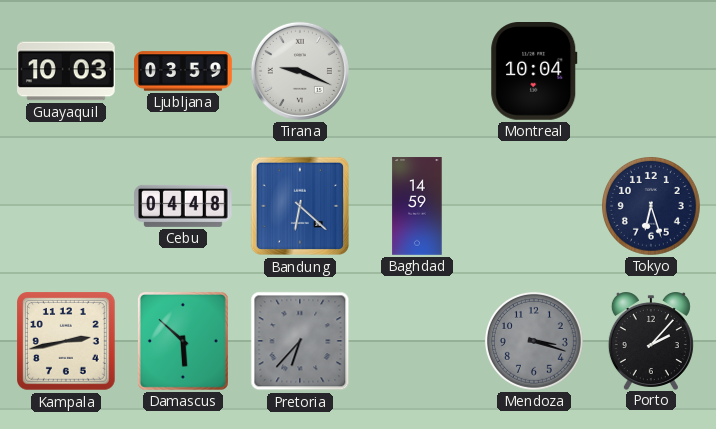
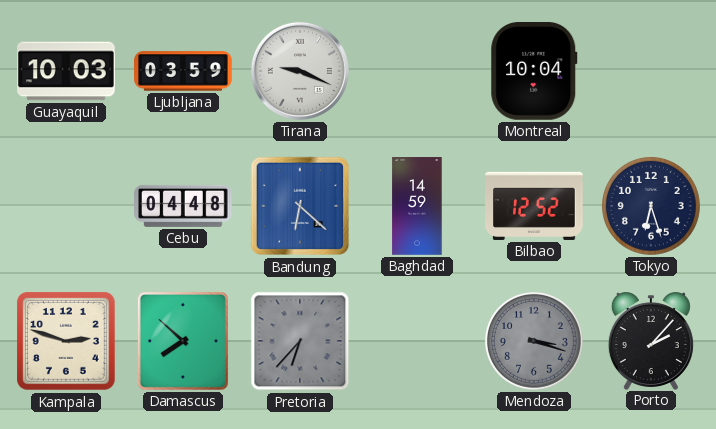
Bilbao: none -> 12:52
Kampala: 2:43 -> 2:48
Damascus: 5:52 -> 7:52
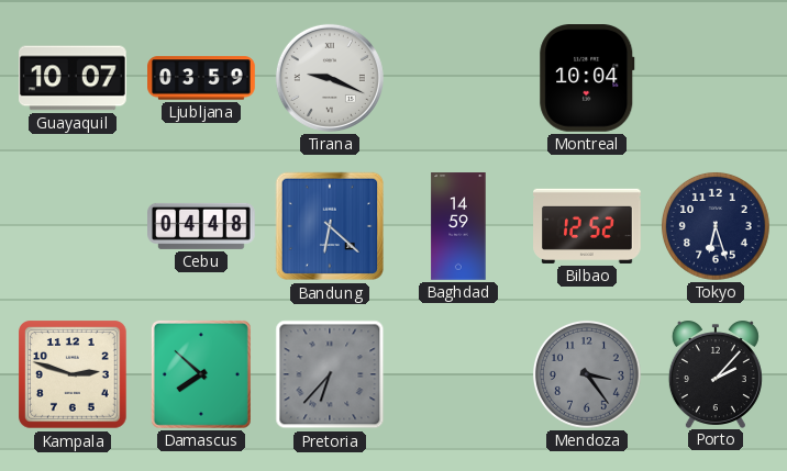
Guayaquil: 10:03 -> 10:07
Mendoza: 3:18 -> 3:24
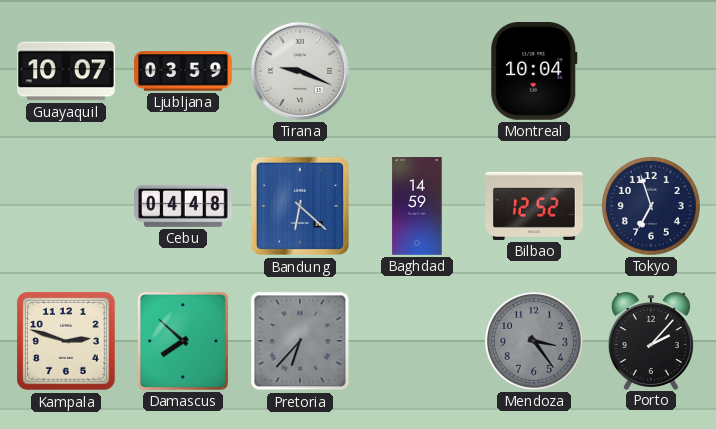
Tokyo: 6:27 -> 6:57
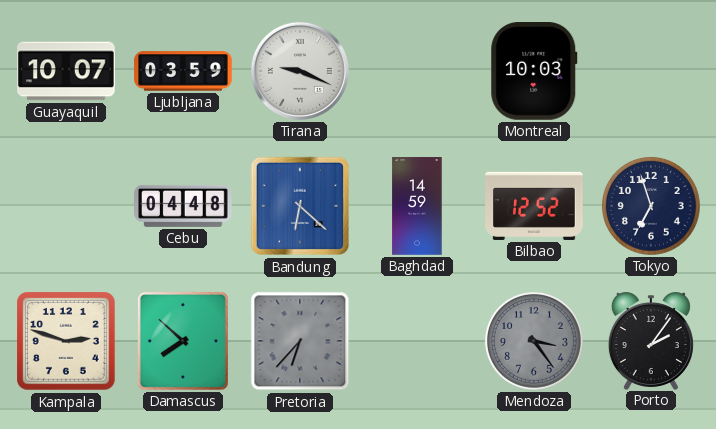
Montreal: 10:04 -> 10:03
Porto: 2:07 -> 2:06
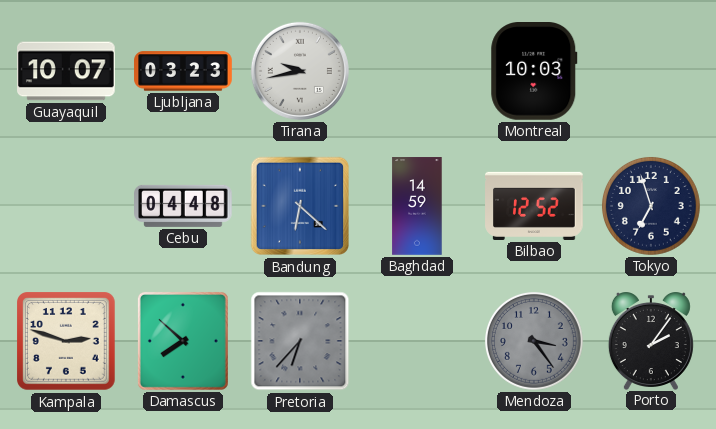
Ljubljana: 03:59 -> 03:23
Tirana: 9:19 -> 9:43
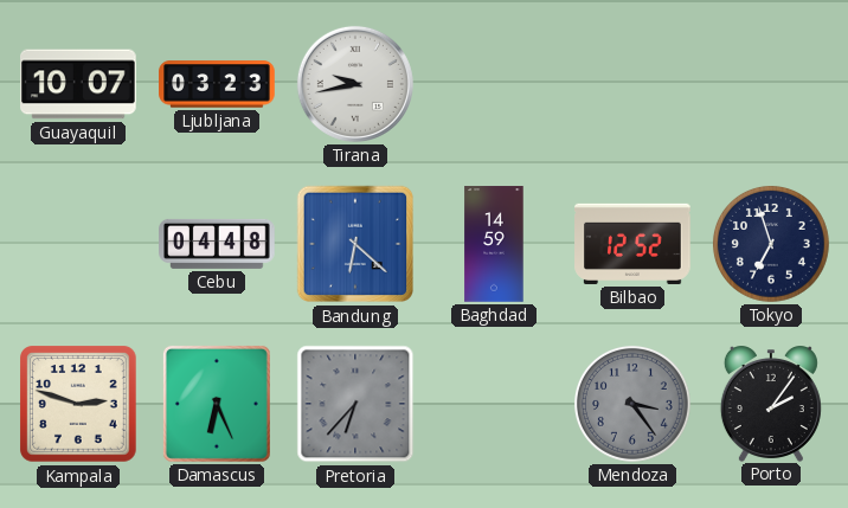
Montreal: 10:03 -> none
Damascus: 7:52 -> 6:26
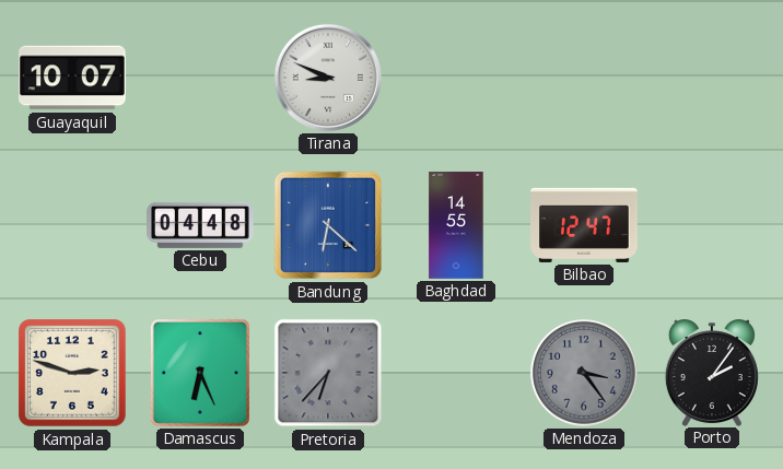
Ljubljana: 03:23 -> none
Tirana: 9:43 -> 8:49
Baghdad: 14:59 -> 14:55
Bilbao: 12:52 -> 12:47
Tokyo: 6:57 -> none
